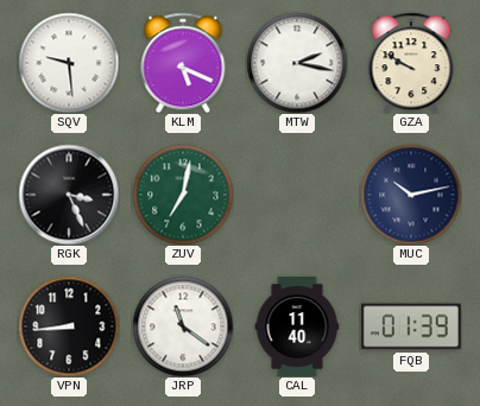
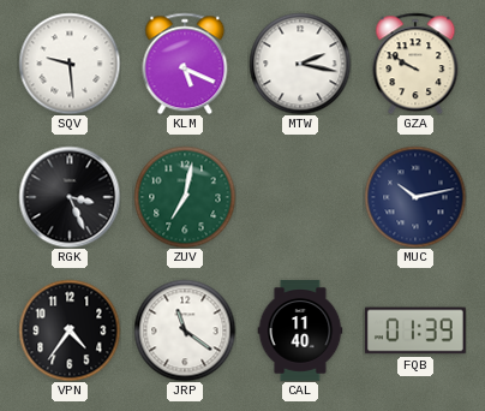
VPN: 8:44 -> 4:36
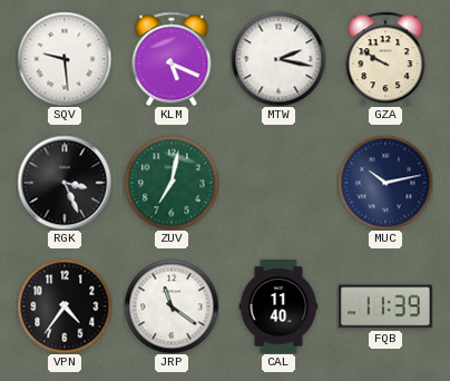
FQB: 01:39 -> 11:39
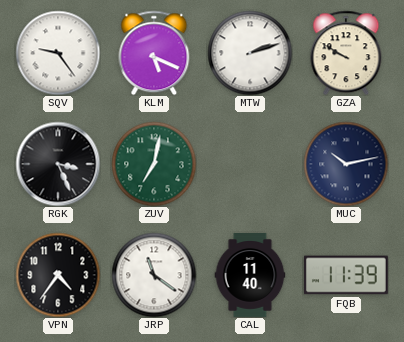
SQV: 9:29 -> 9:24
MTW: 2:17 -> 2:12
